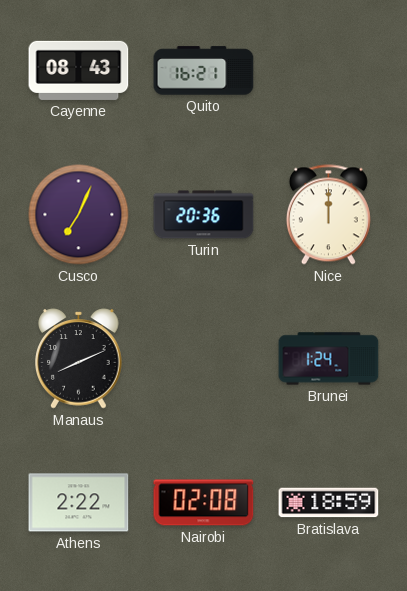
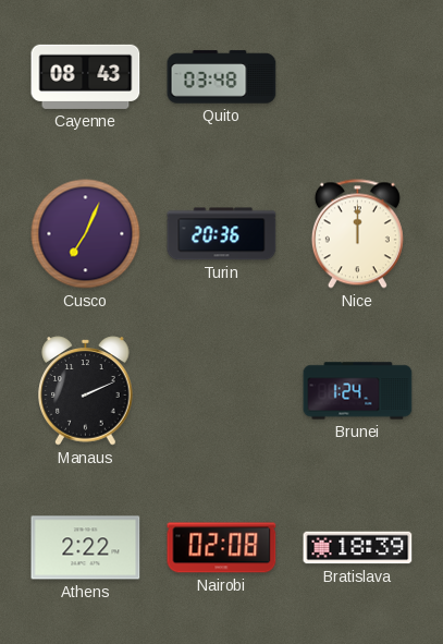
Quito: 16:21 -> 03:48
Manaus: 8:11 -> 2:11
Bratislava: 18:59 -> 18:39
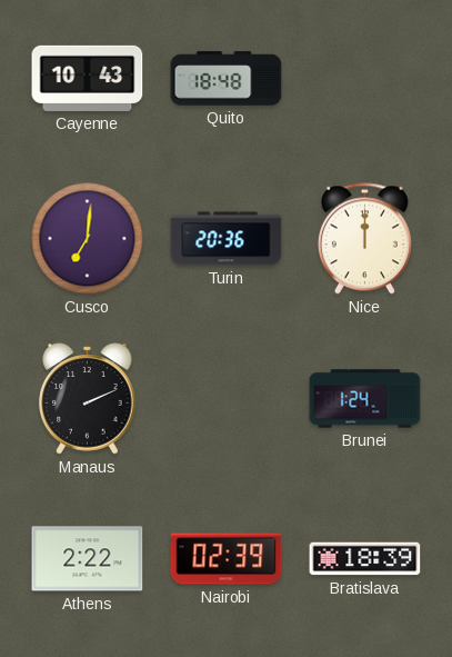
Cayenne: 08:43 -> 10:43
Quito: 03:48 -> 18:48
Cusco: 7:04 -> 7:01
Nairobi: 02:08 -> 02:39
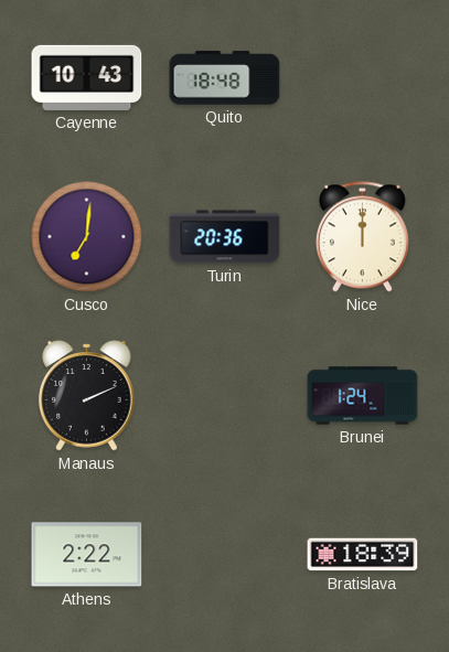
Nairobi: 02:39 -> none
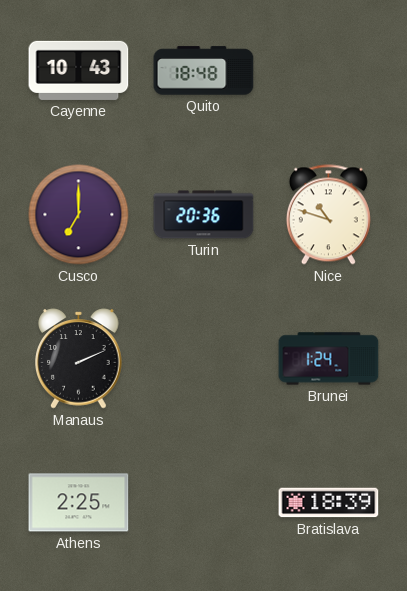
Cusco: 7:01 -> 7:00
Nice: 12:00 -> 10:48
Athens: 2:22 -> 2:25
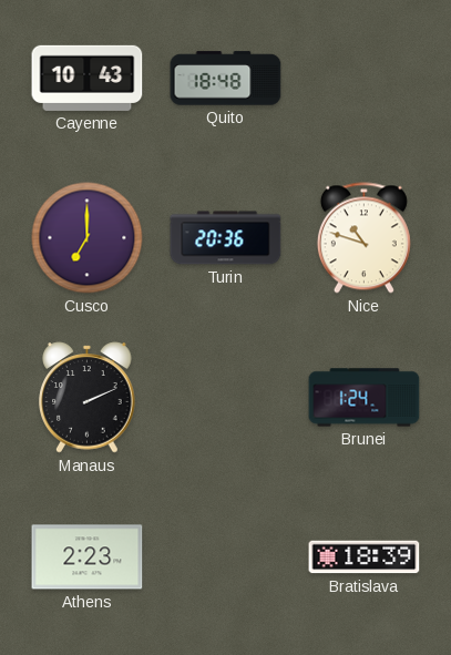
Athens: 2:25 -> 2:23
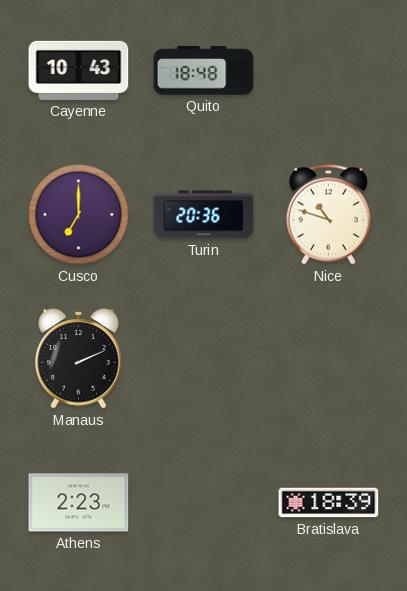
Brunei: 1:24 -> none
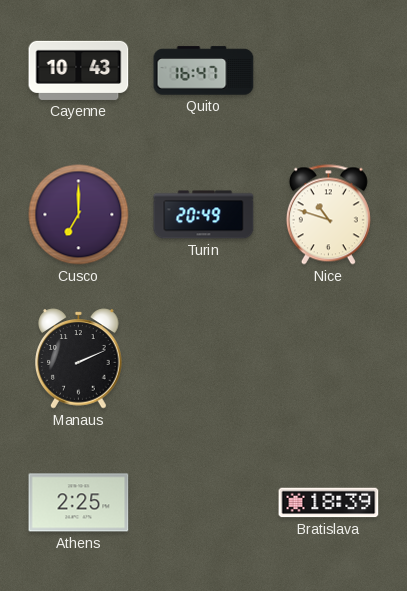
Quito: 18:48 -> 16:47
Turin: 20:36 -> 20:49
Athens: 2:23 -> 2:25
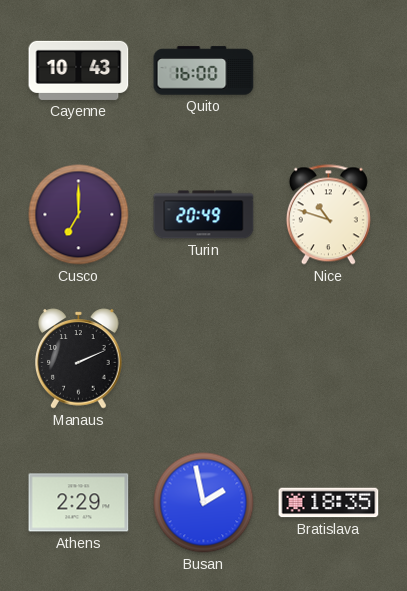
Quito: 16:47 -> 16:00
Athens: 2:25 -> 2:29
Busan: none -> 1:58
Bratislava: 18:39 -> 18:35
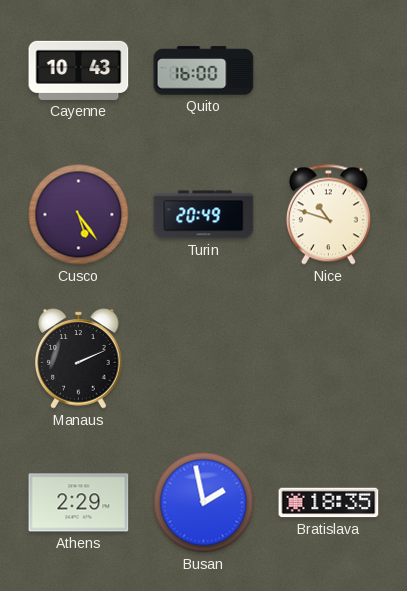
Cusco: 7:00 -> 5:24
